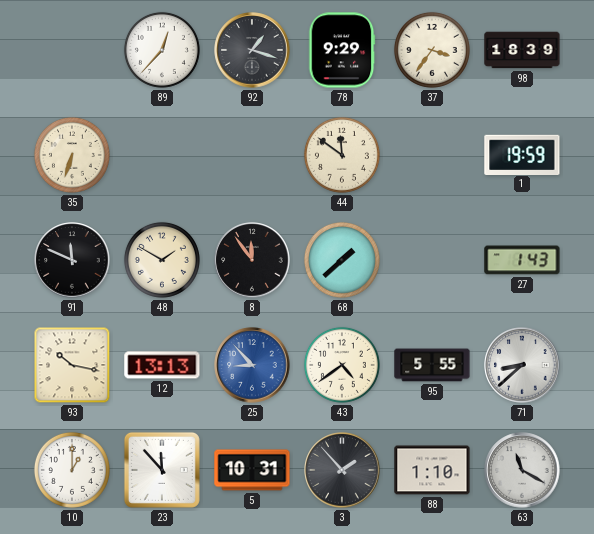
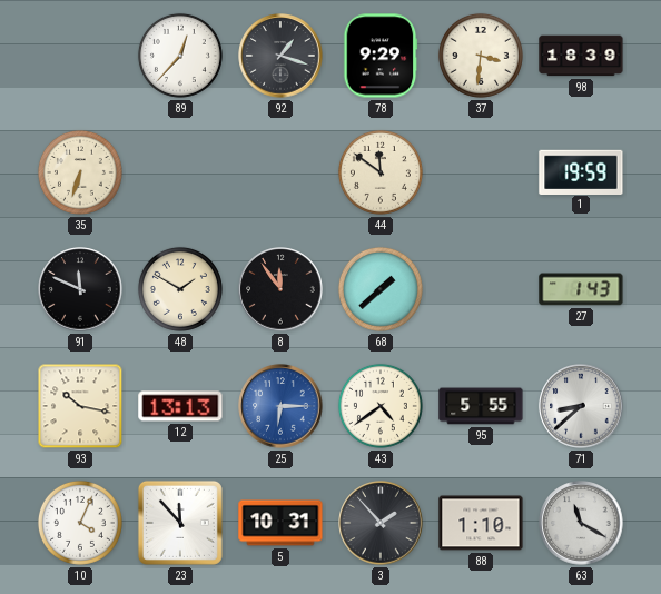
37: 3:36 -> 3:31
25: 8:53 -> 6:15
10: 1:00 -> 4:04
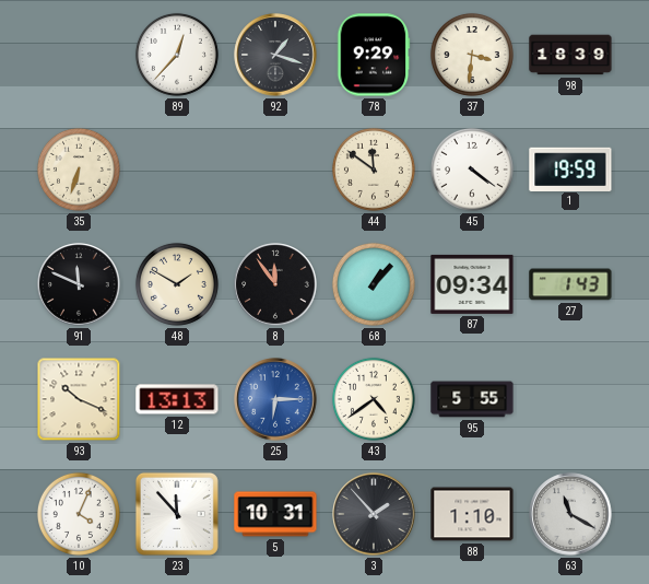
45: none -> 4:21
68: 1:38 -> 1:07
87: none -> 09:34
93: 10:17 -> 10:19
71: 8:38 -> none
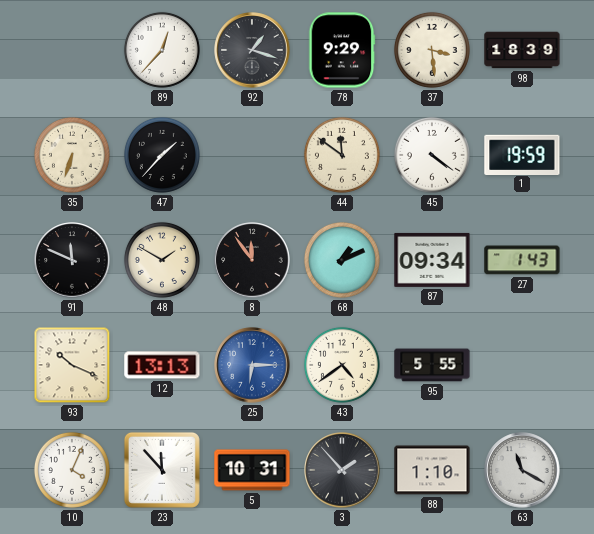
37: 3:31 -> 3:29
47: none -> 1:37
68: 1:07 -> 1:11
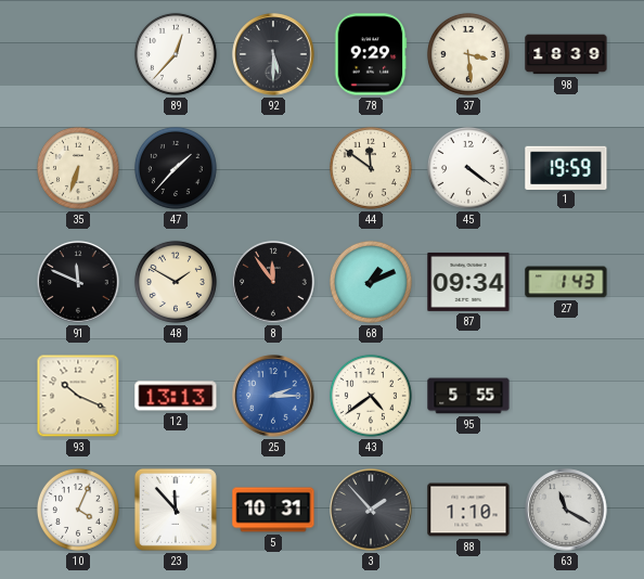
92: 1:18 -> 5:30
25: 6:15 -> 2:15
